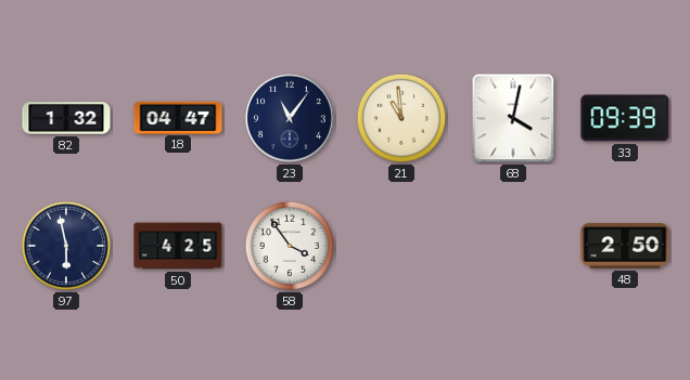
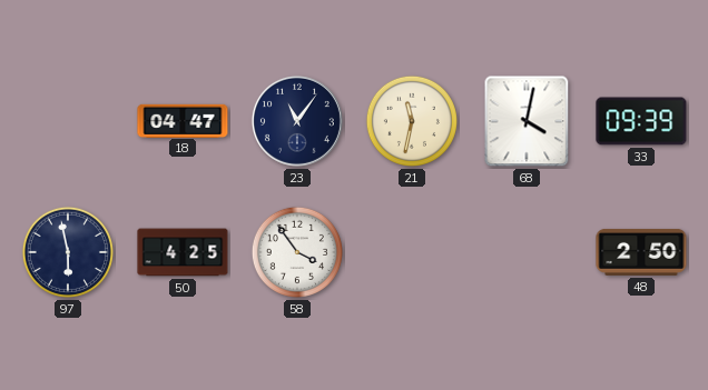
82: 1:32 -> none
21: 10:59 -> 11:32
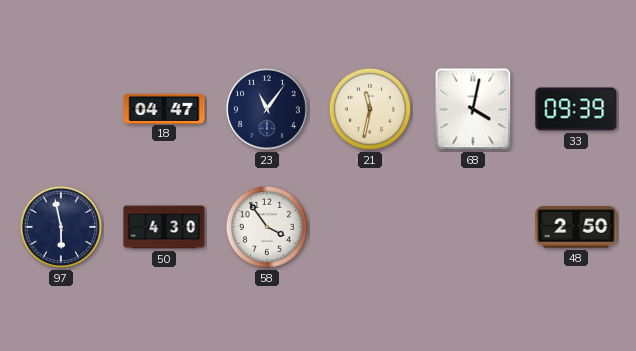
50: 4:25 -> 4:30
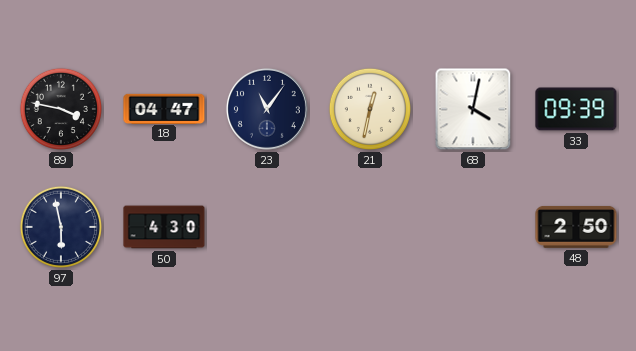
89: none -> 3:47
21: 11:32 -> 12:32
58: 3:54 -> none
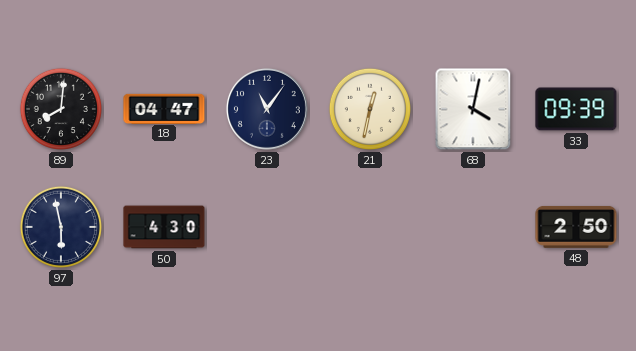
89: 3:47 -> 8:01
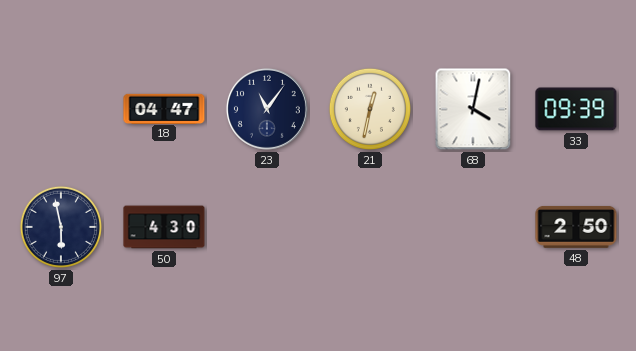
89: 8:01 -> none
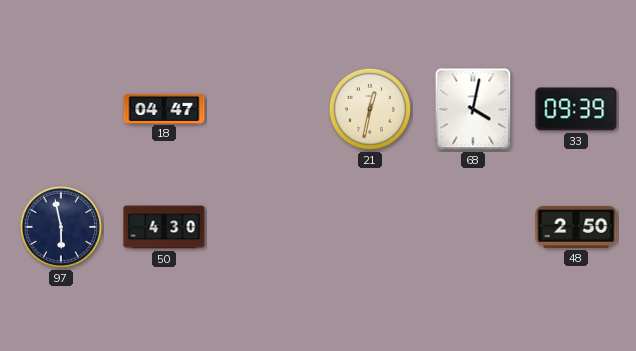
23: 11:06 -> none
